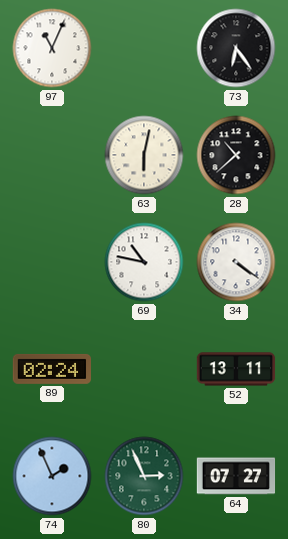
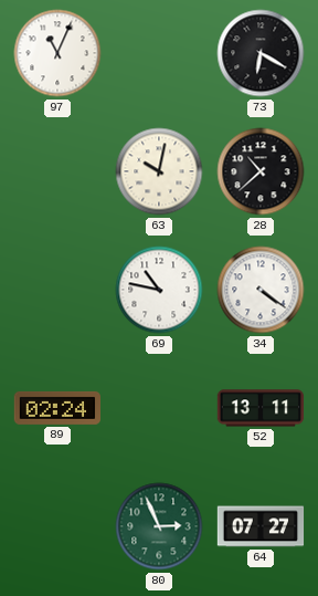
73: 6:24 -> 6:20
63: 6:02 -> 10:02
74: 1:56 -> none
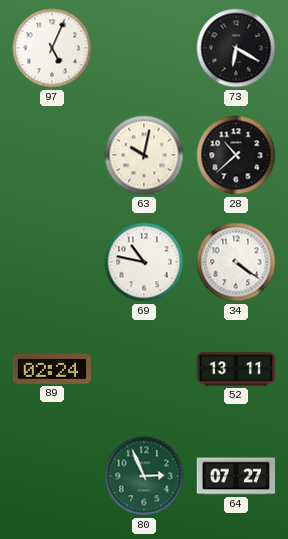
97: 11:04 -> 5:04
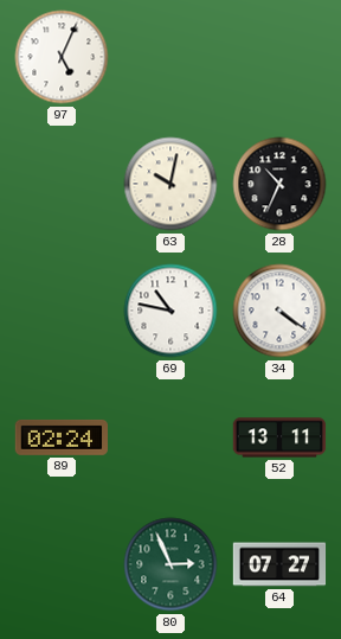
73: 6:20 -> none
28: 10:38 -> 10:34
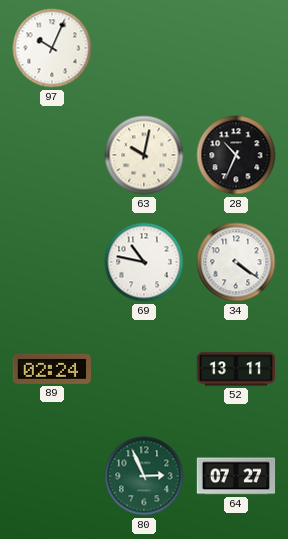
97: 5:04 -> 10:04
